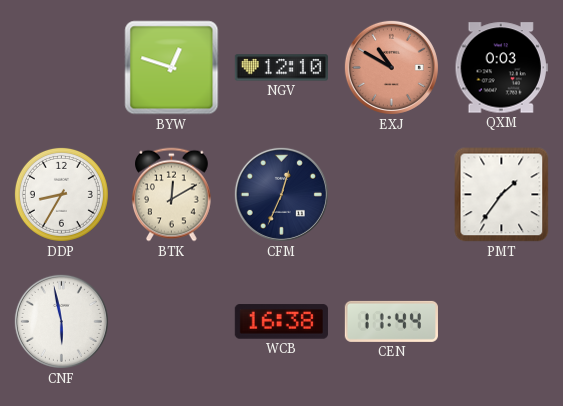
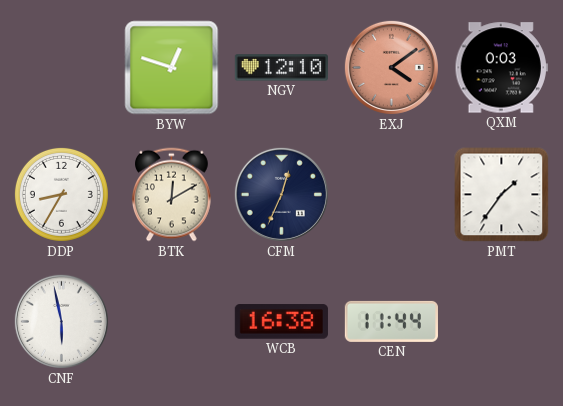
EXJ: 10:50 -> 4:09
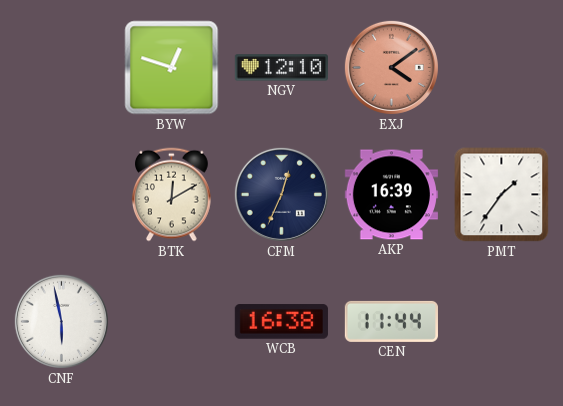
QXM: 0:03 -> none
DDP: 8:35 -> none
AKP: none -> 16:39
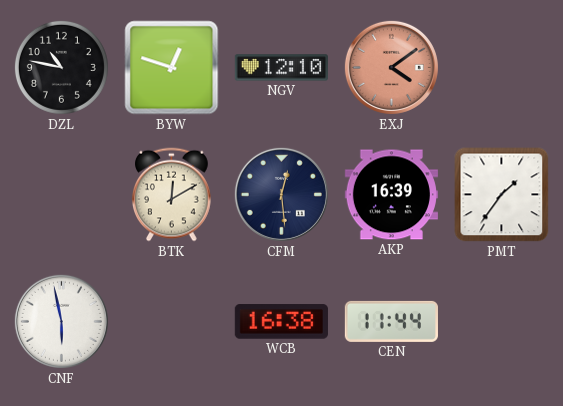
DZL: none -> 10:47
CFM: 12:34 -> 12:29
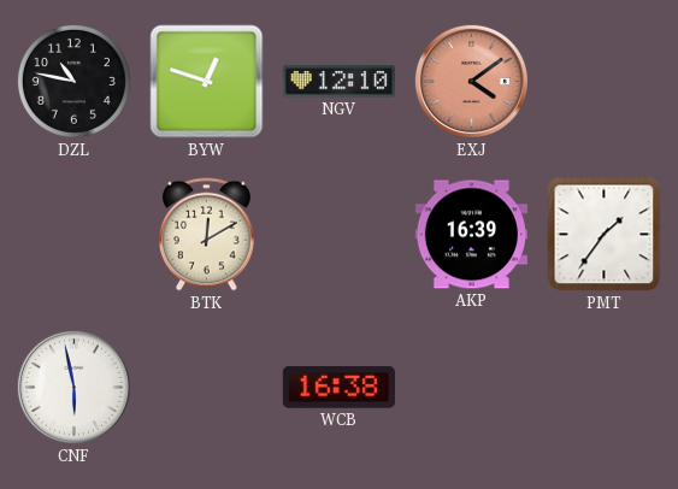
CFM: 12:29 -> none
CEN: 11:44 -> none
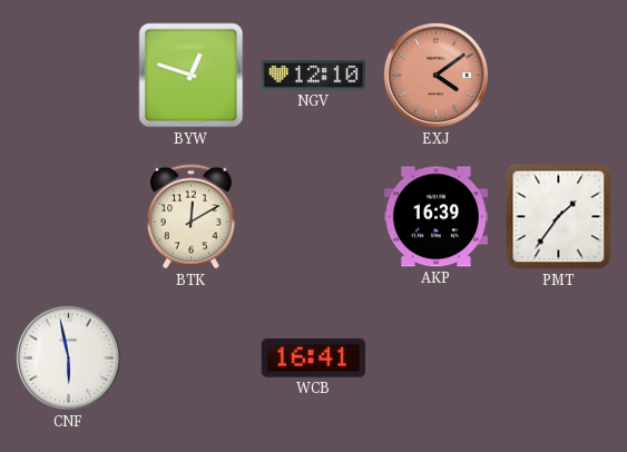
DZL: 10:47 -> none
WCB: 16:38 -> 16:41
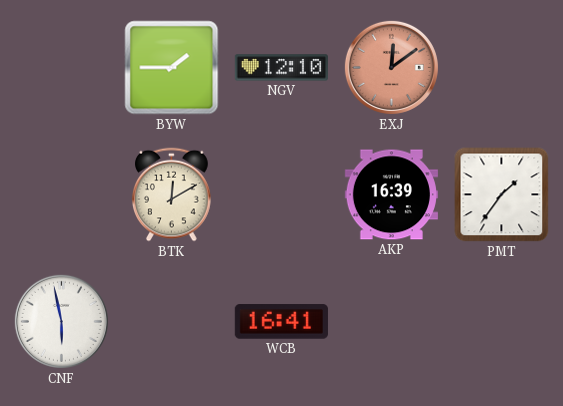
BYW: 12:48 -> 1:45
EXJ: 4:09 -> 12:09
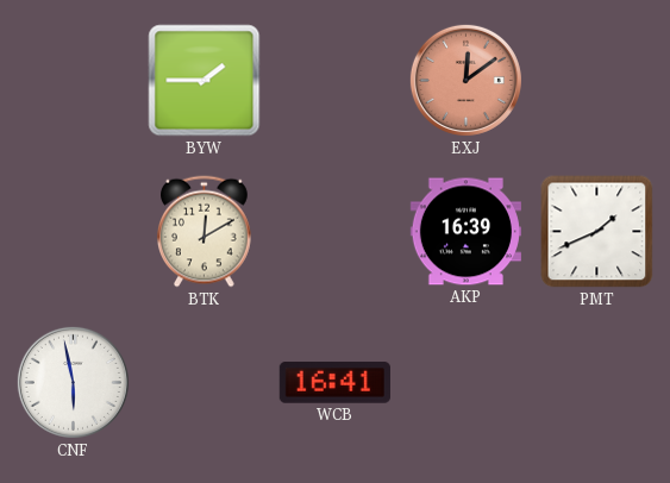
NGV: 12:10 -> none
PMT: 1:36 -> 1:41
